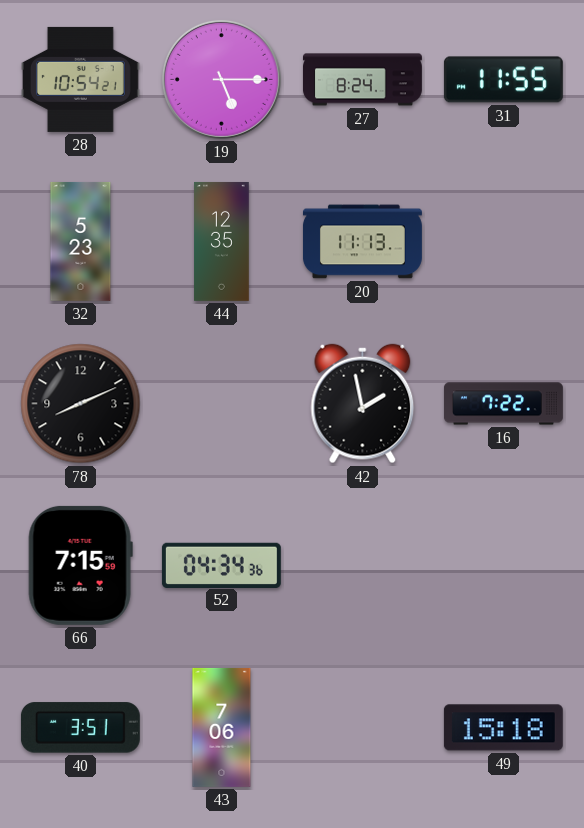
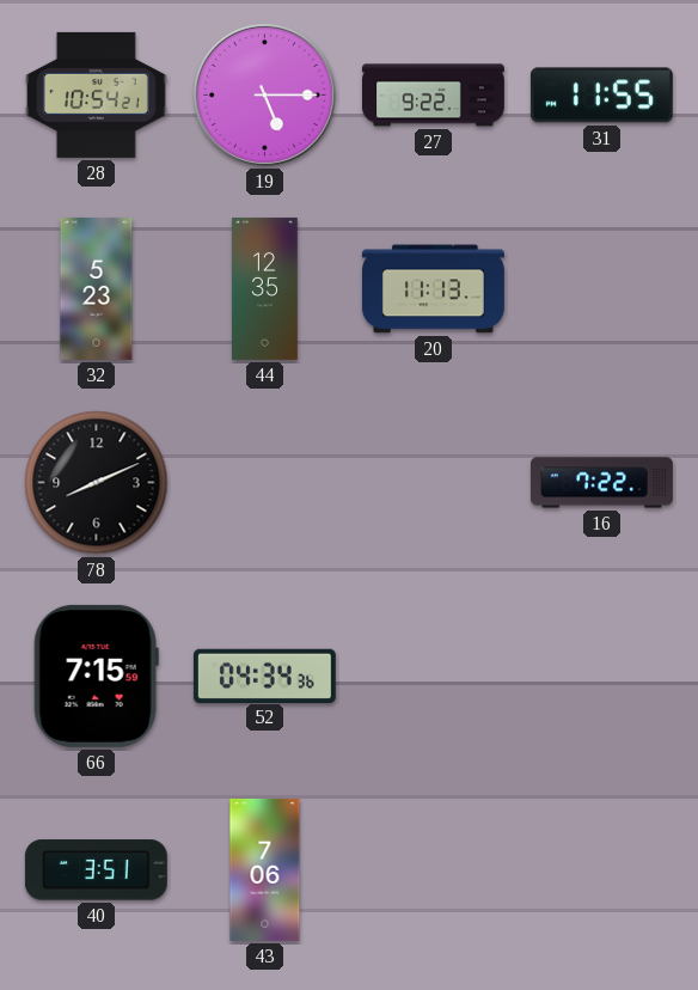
27: 8:24 -> 9:22
42: 1:58 -> none
49: 15:18 -> none
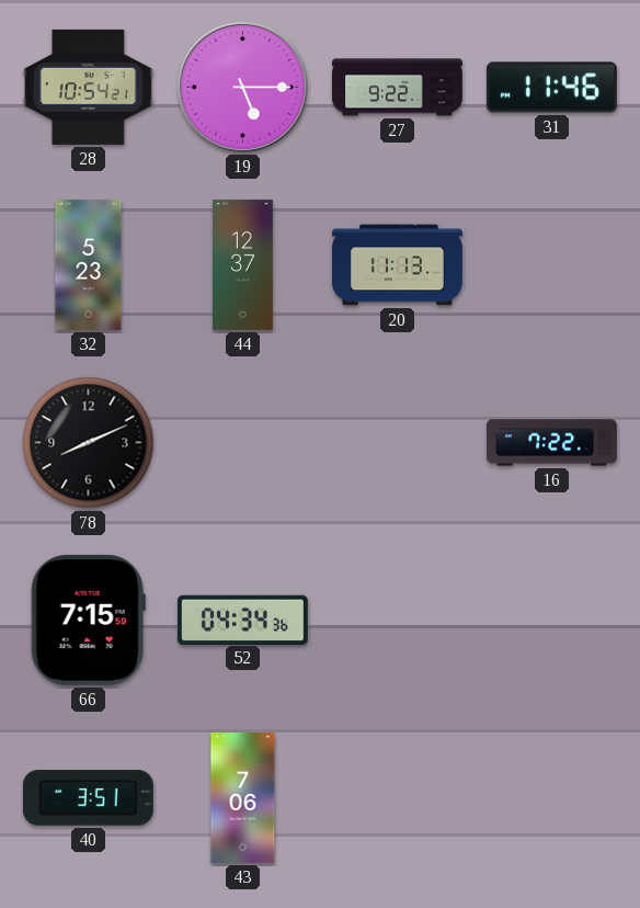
31: 11:55 -> 11:46
44: 12:35 -> 12:37
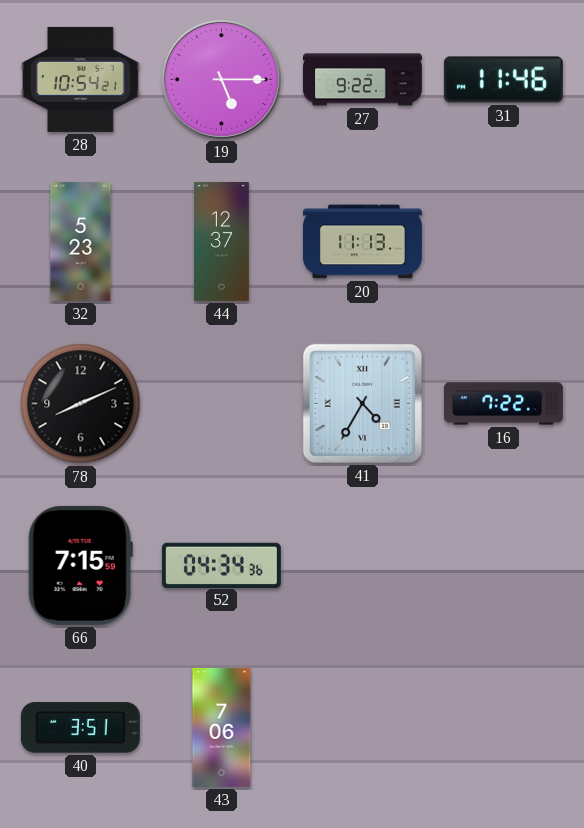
41: none -> 4:35
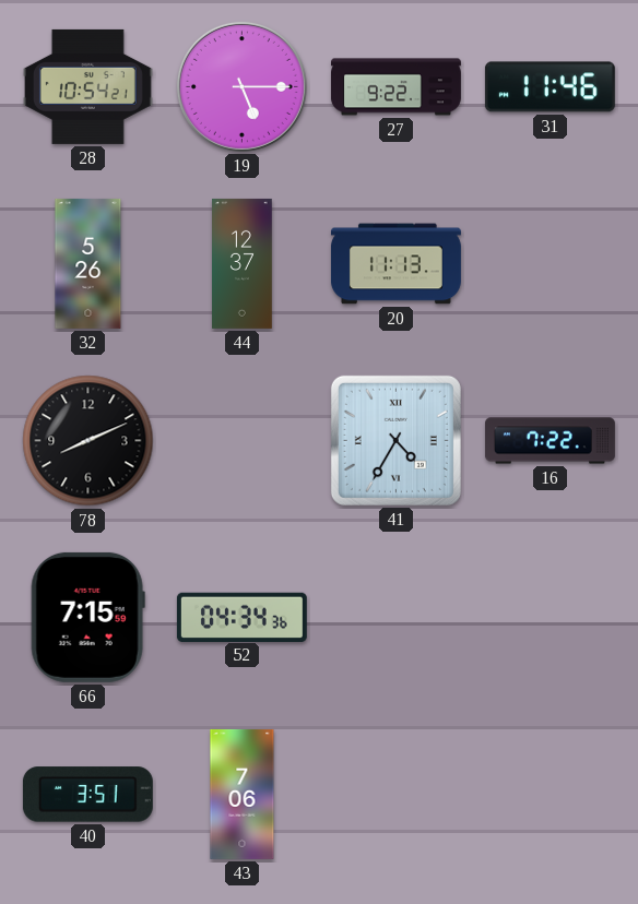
32: 5:23 -> 5:26
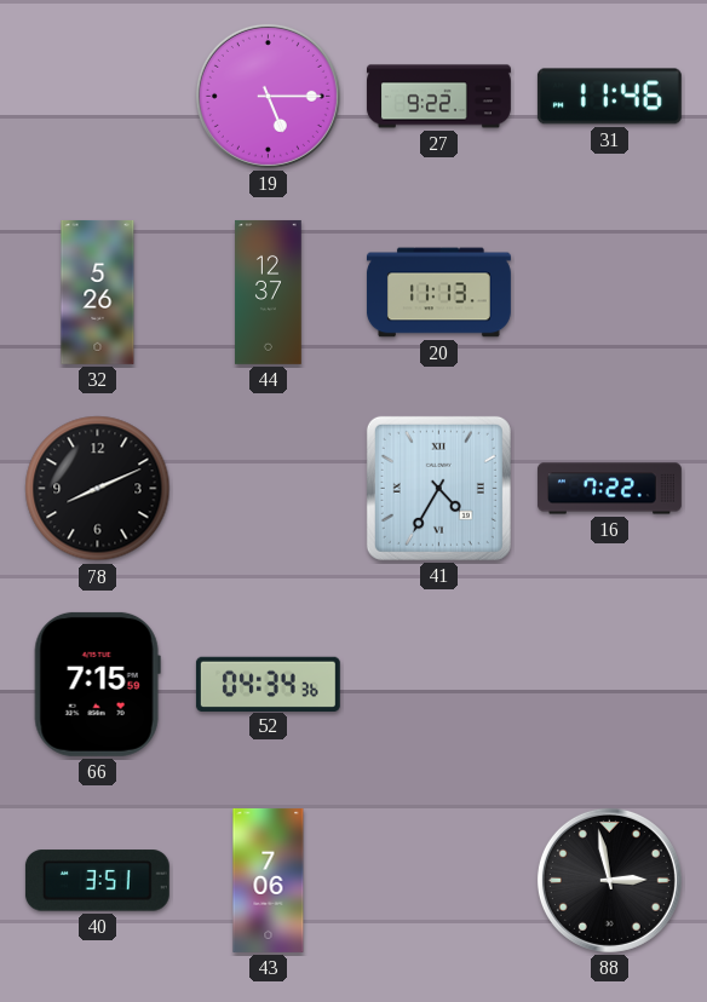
28: 10:54 -> none
88: none -> 2:58
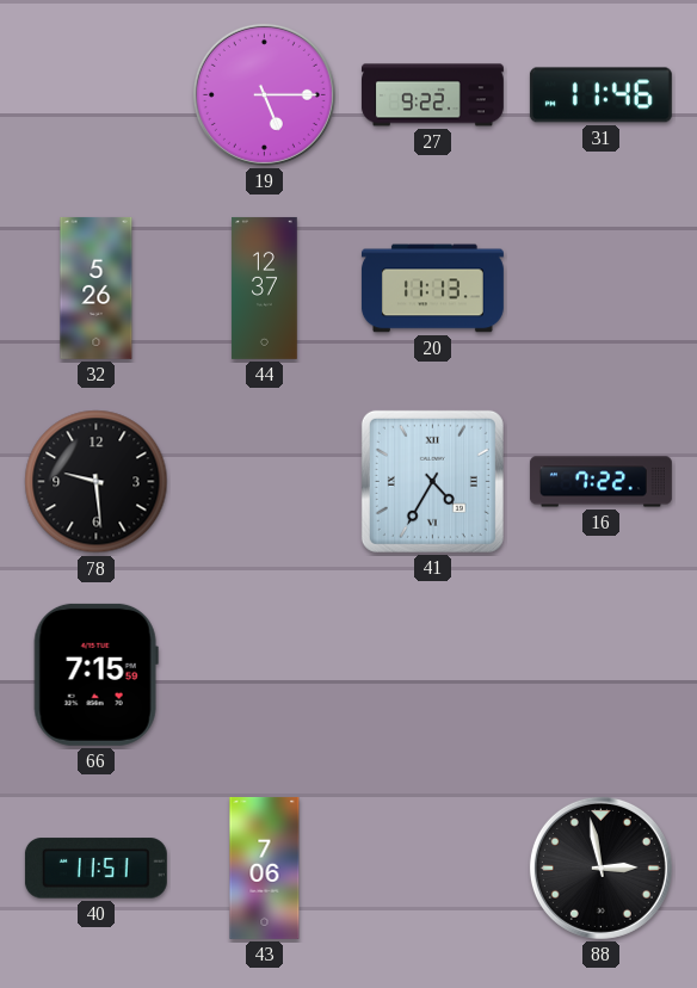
78: 8:11 -> 9:29
52: 04:34 -> none
40: 3:51 -> 11:51
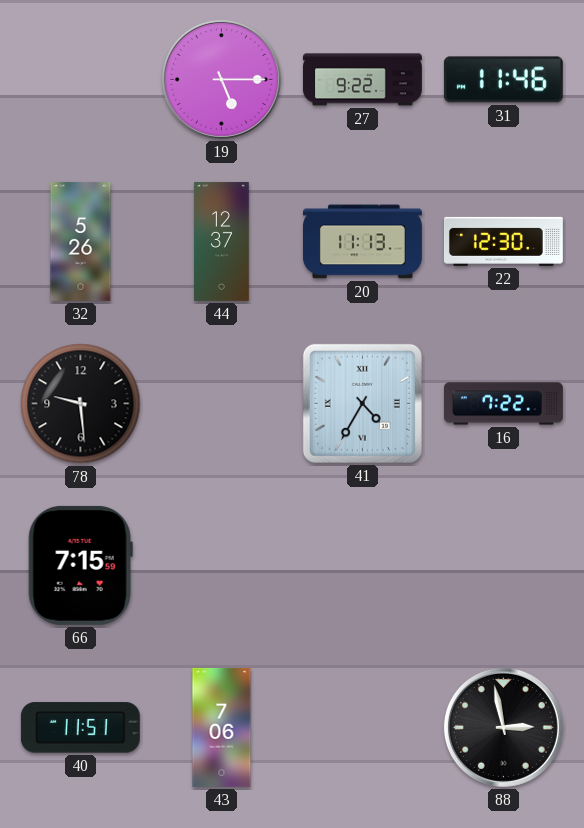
22: none -> 12:30
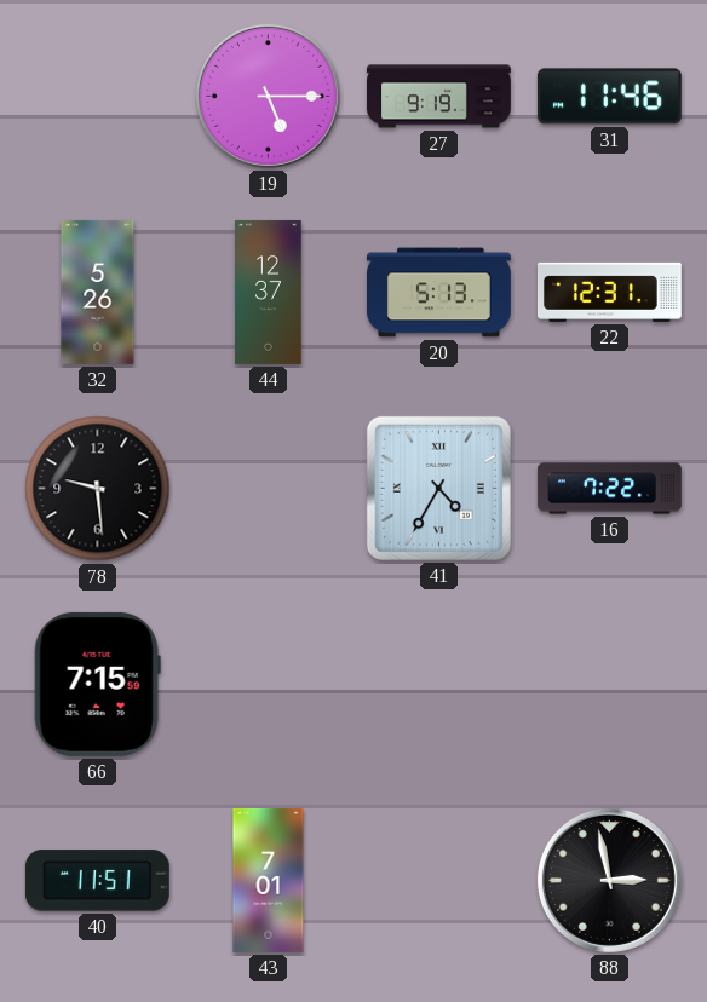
27: 9:22 -> 9:19
20: 11:13 -> 5:13
22: 12:30 -> 12:31
43: 7:06 -> 7:01
